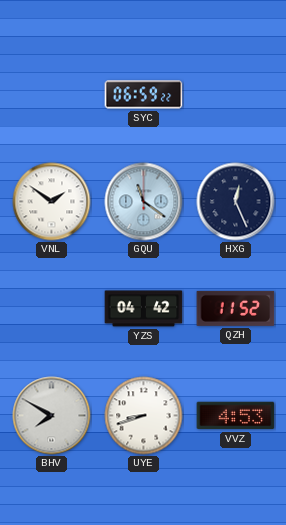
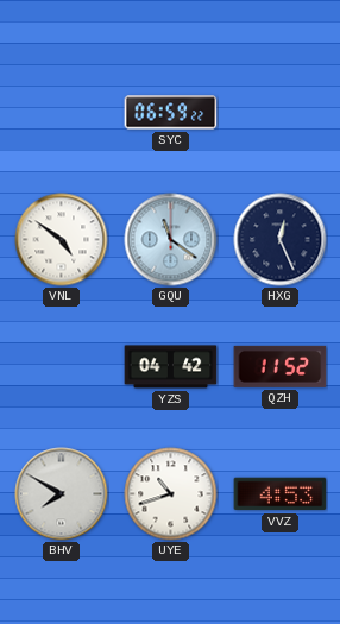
VNL: 1:51 -> 4:51
UYE: 8:42 -> 10:42
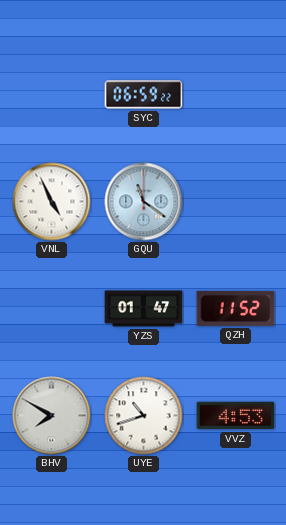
VNL: 4:51 -> 4:56
HXG: 12:26 -> none
YZS: 04:42 -> 01:47
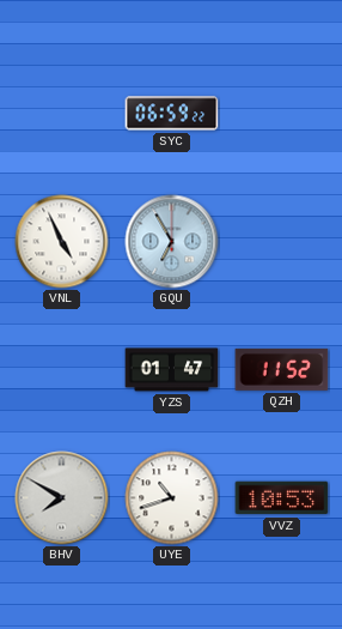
GQU: 11:21 -> 6:55
VVZ: 4:53 -> 10:53
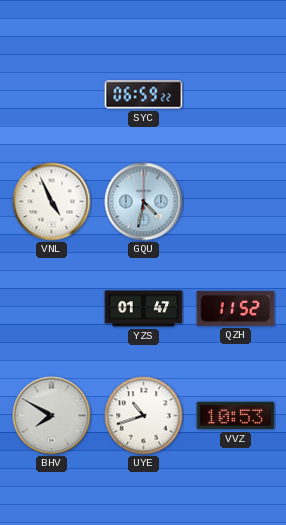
GQU: 6:55 -> 4:32
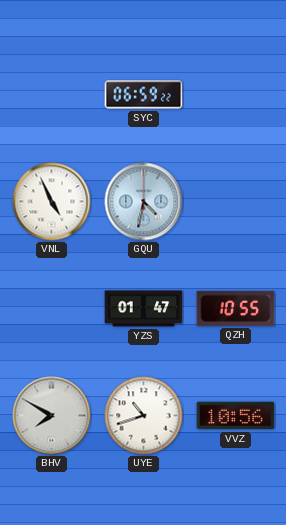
QZH: 11:52 -> 10:55
VVZ: 10:53 -> 10:56
